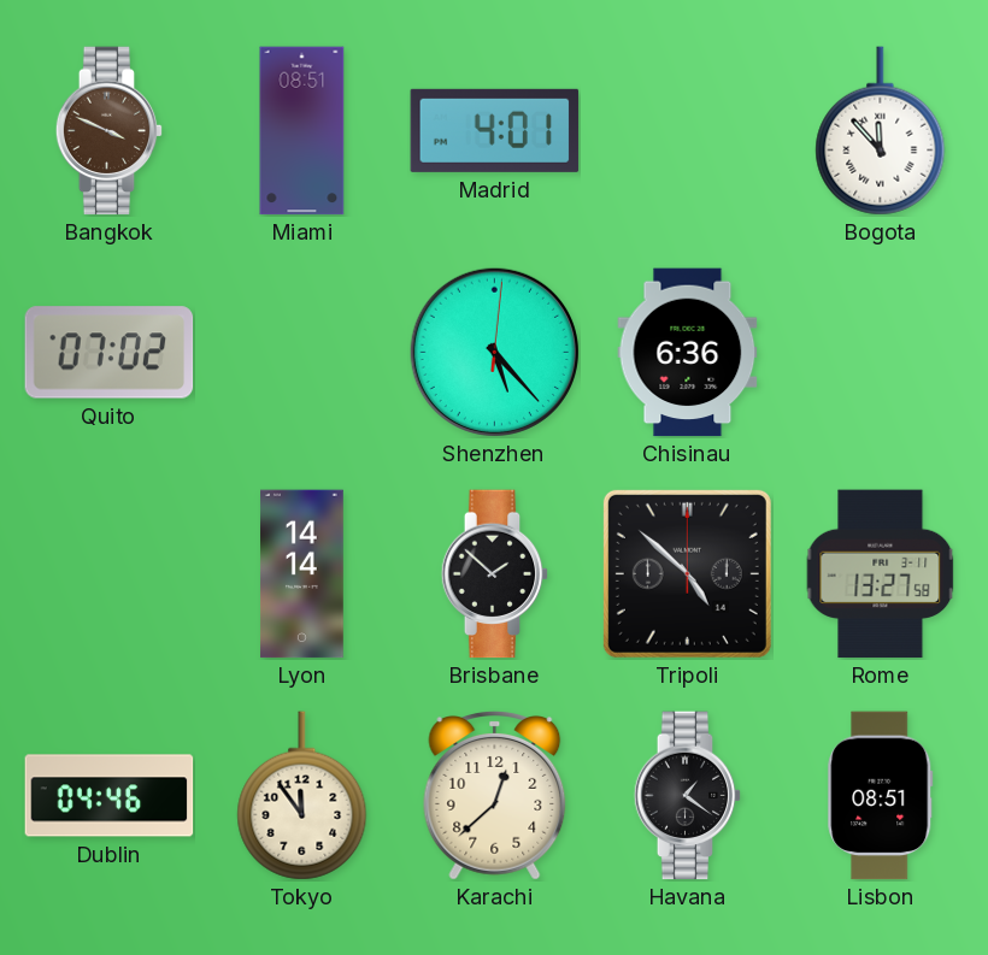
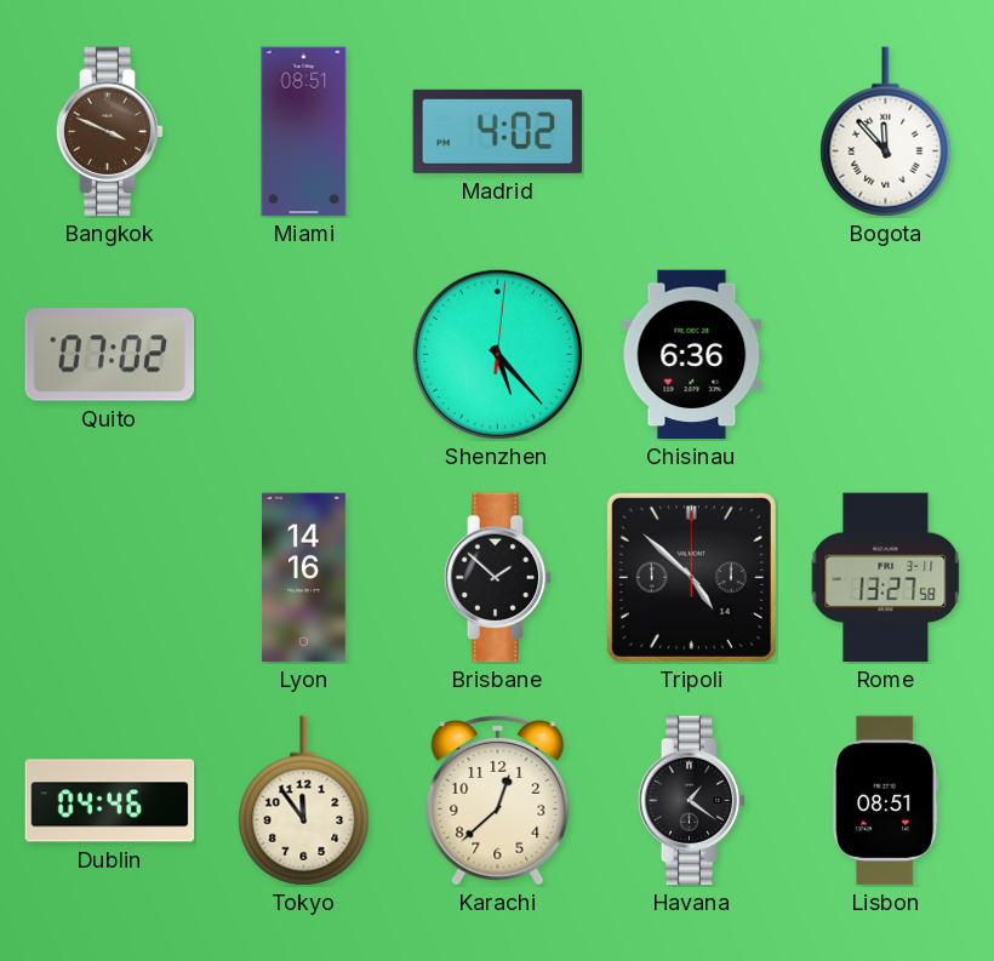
Madrid: 4:01 -> 4:02
Lyon: 14:14 -> 14:16
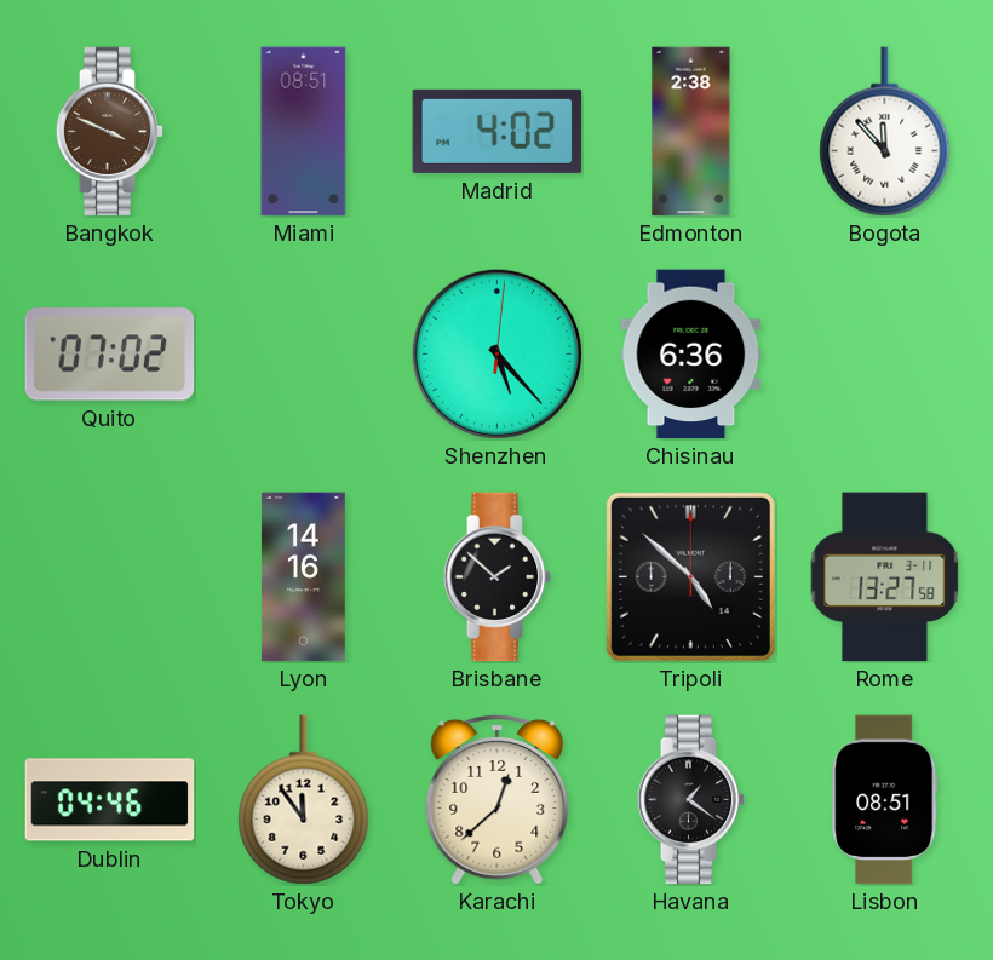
Edmonton: none -> 2:38
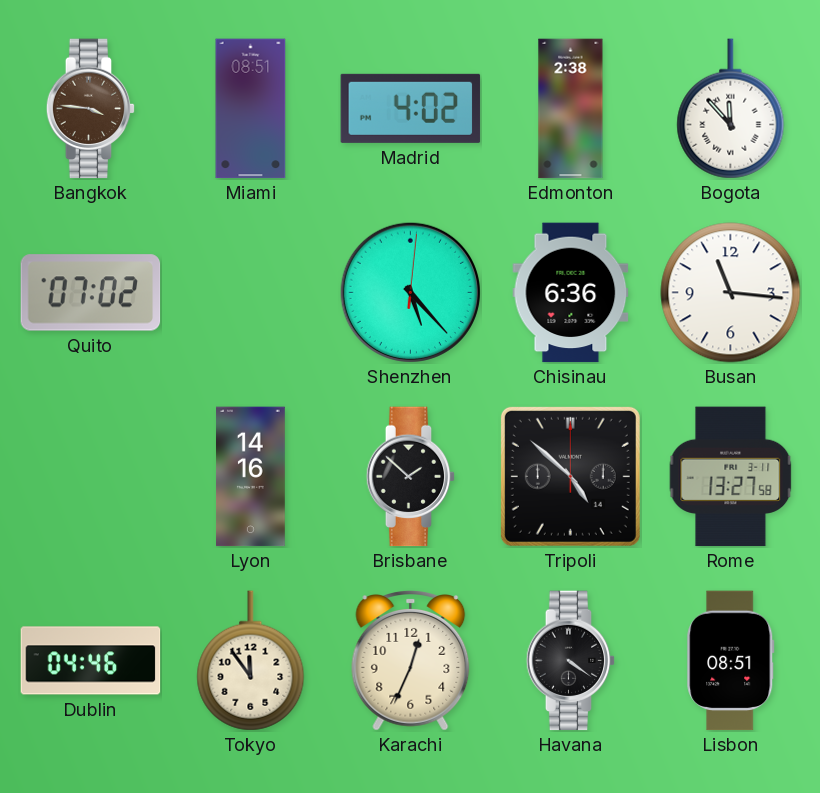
Bangkok: 3:49 -> 3:46
Busan: none -> 11:16
Karachi: 12:38 -> 12:34
Havana: 1:21 -> 4:21
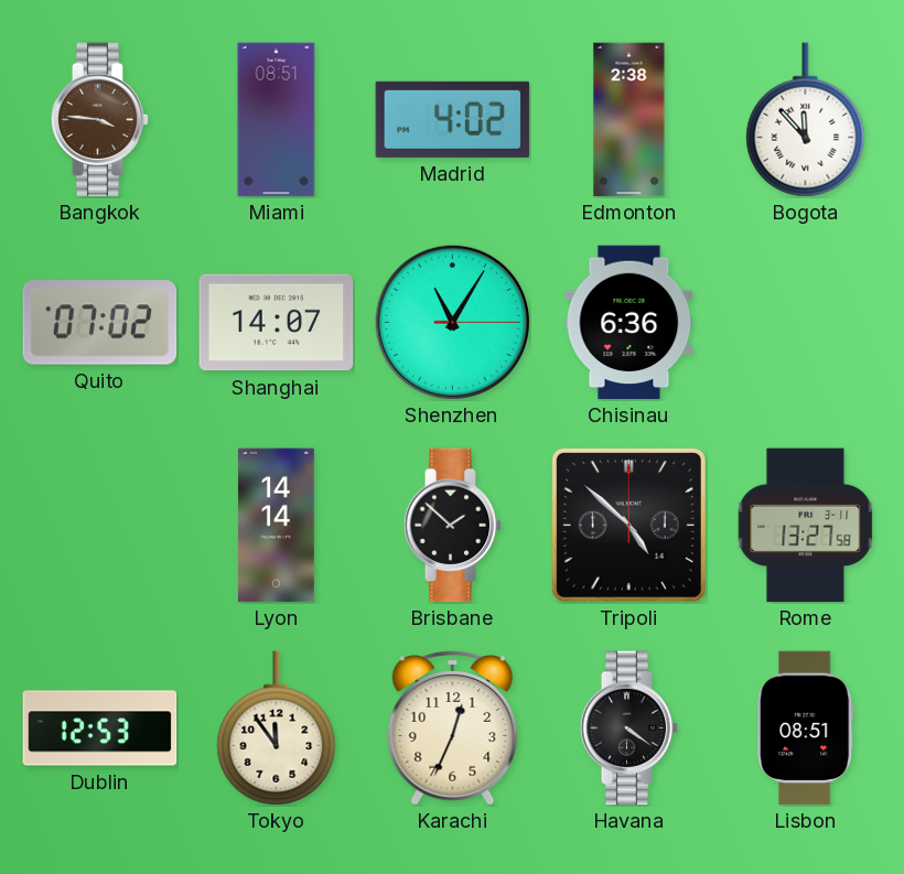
Shanghai: none -> 14:07
Shenzhen: 5:23 -> 11:05
Busan: 11:16 -> none
Lyon: 14:16 -> 14:14
Dublin: 04:46 -> 12:53
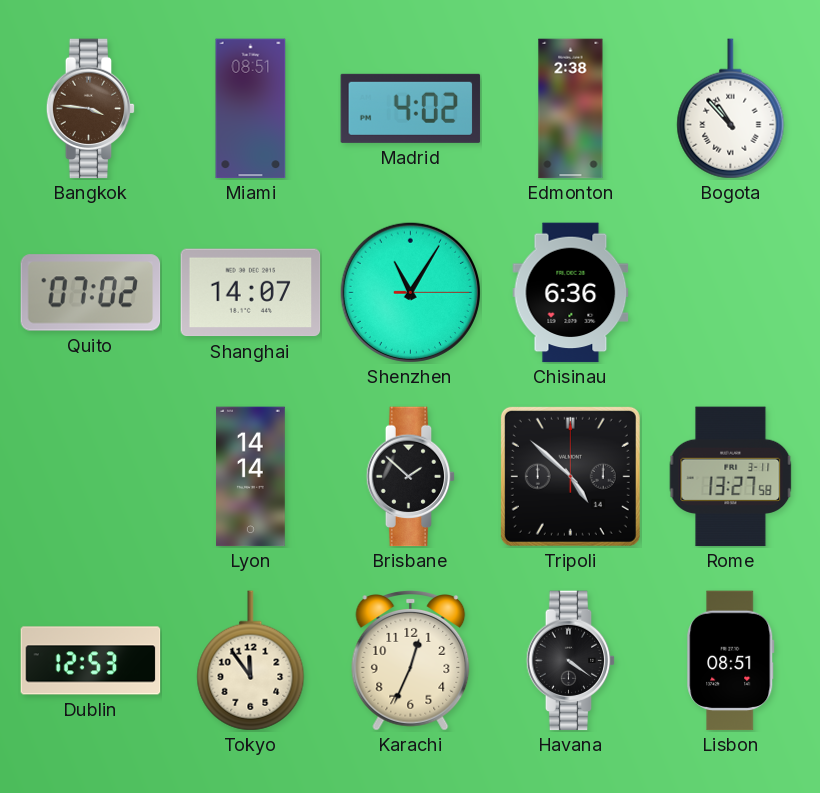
Bogota: 11:53 -> 10:53
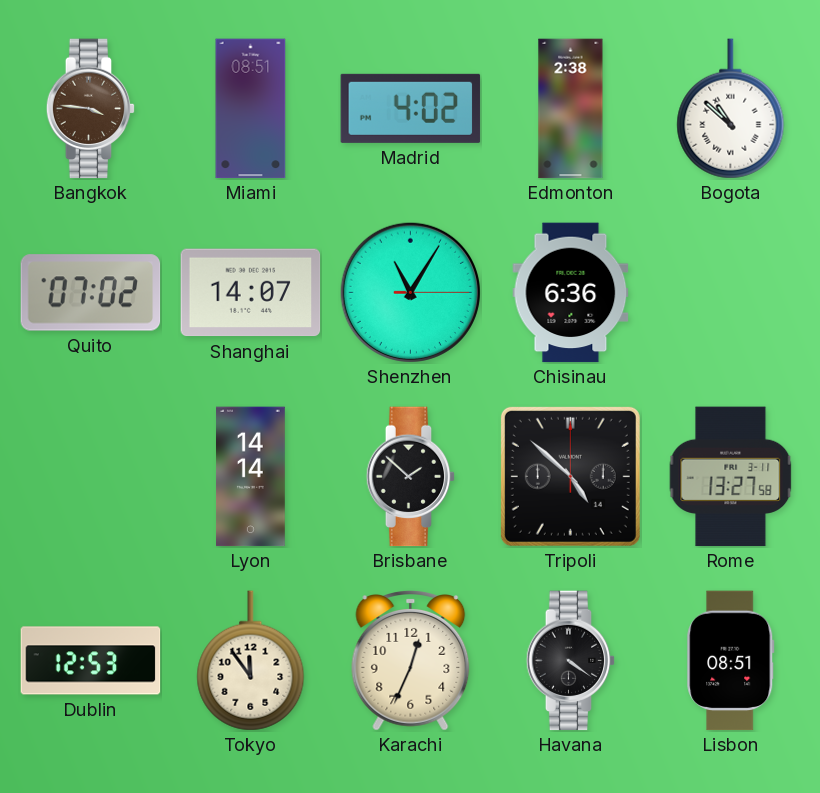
Bogota: 10:53 -> 10:52
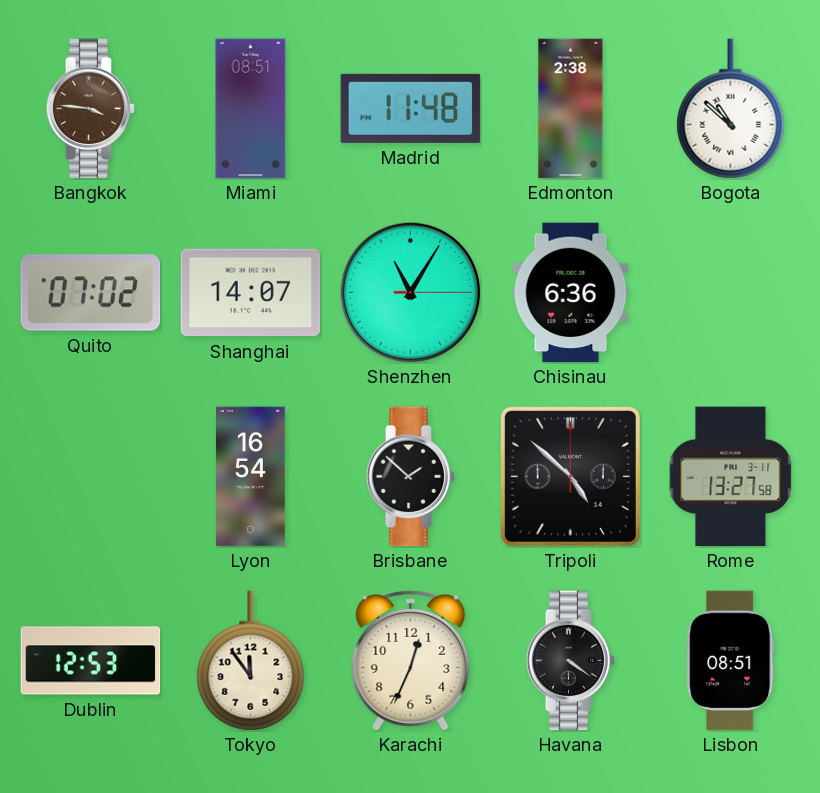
Madrid: 4:02 -> 11:48
Lyon: 14:14 -> 16:54
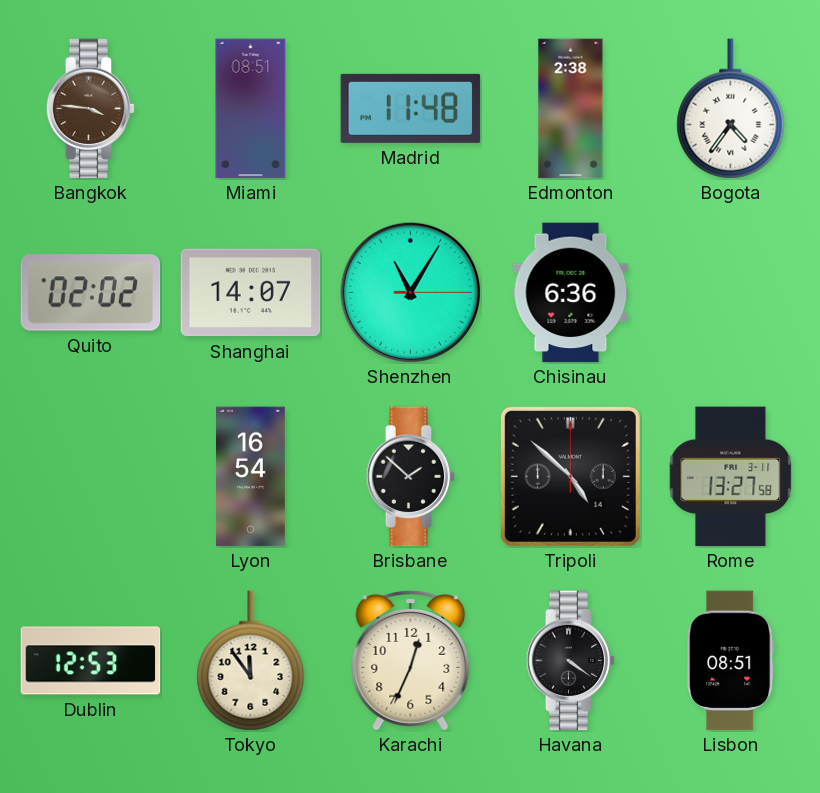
Bogota: 10:52 -> 4:36
Quito: 07:02 -> 02:02
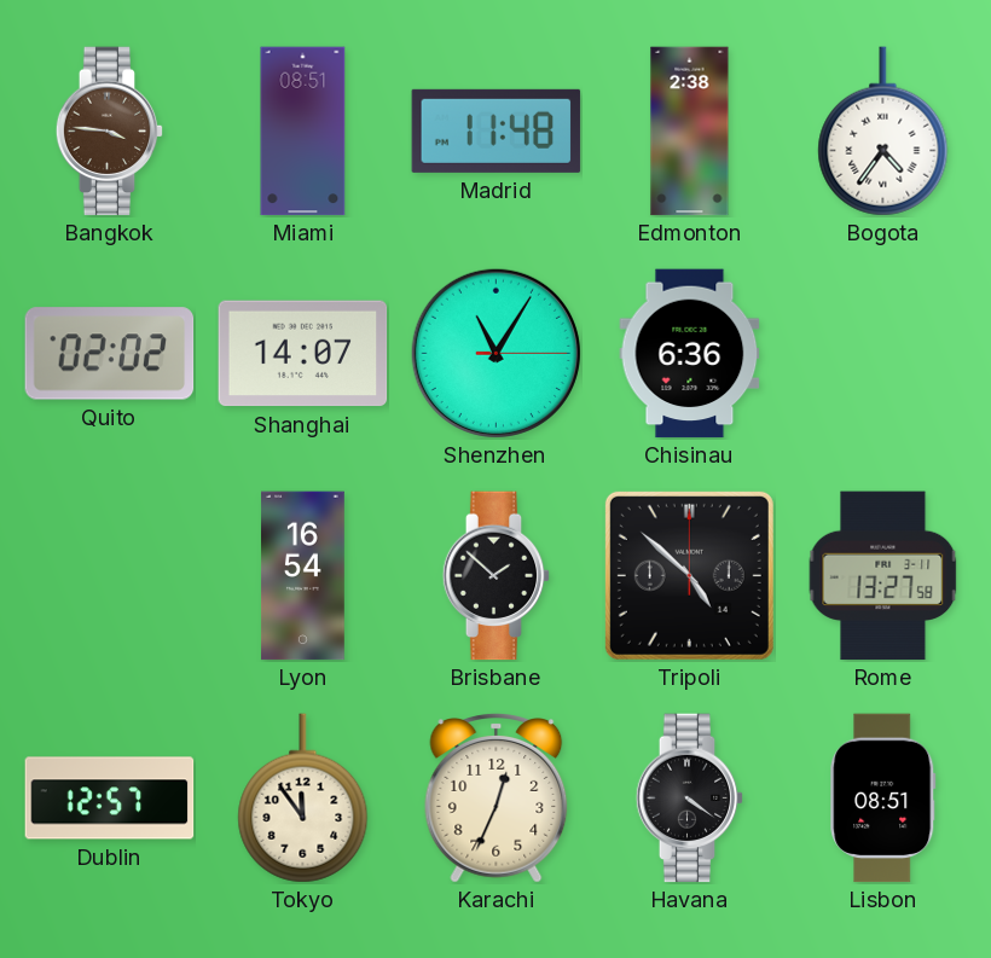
Dublin: 12:53 -> 12:57
